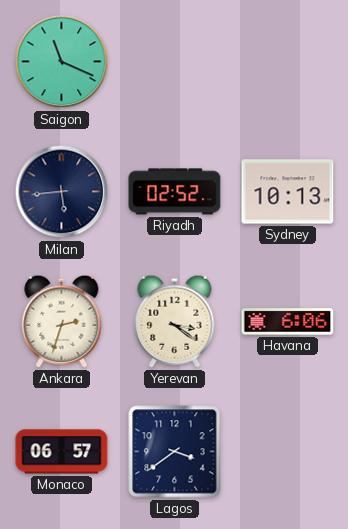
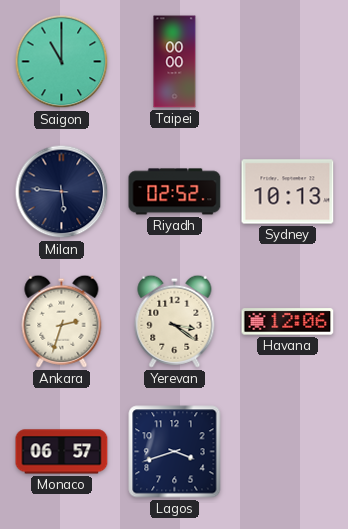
Saigon: 11:19 -> 11:00
Taipei: none -> 00:00
Milan: 5:44 -> 5:46
Havana: 6:06 -> 12:06
Lagos: 3:39 -> 3:42
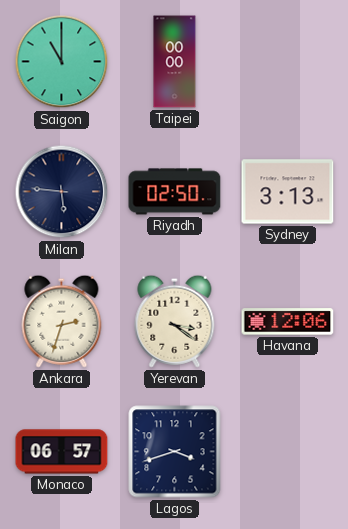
Riyadh: 02:52 -> 02:50
Sydney: 10:13 -> 3:13
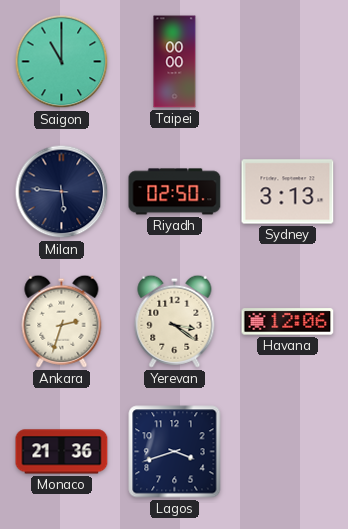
Monaco: 06:57 -> 21:36
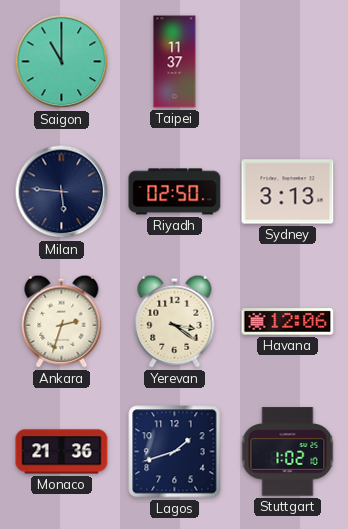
Taipei: 00:00 -> 11:37
Lagos: 3:42 -> 1:42
Stuttgart: none -> 1:02
